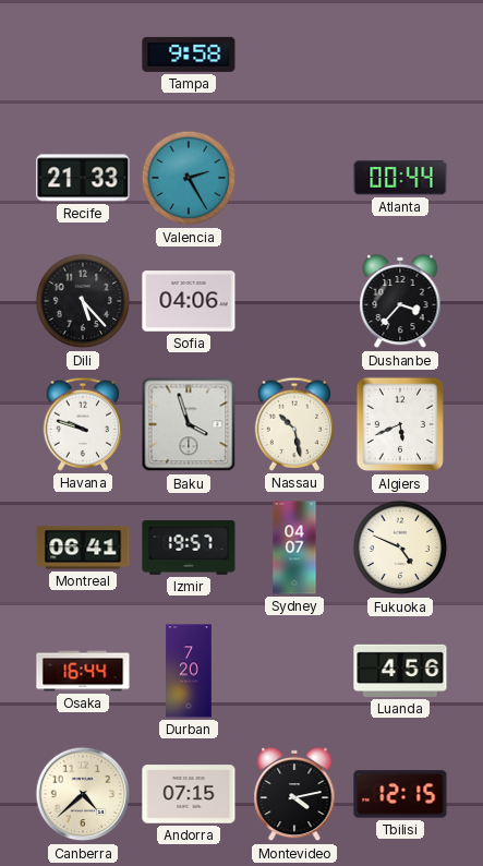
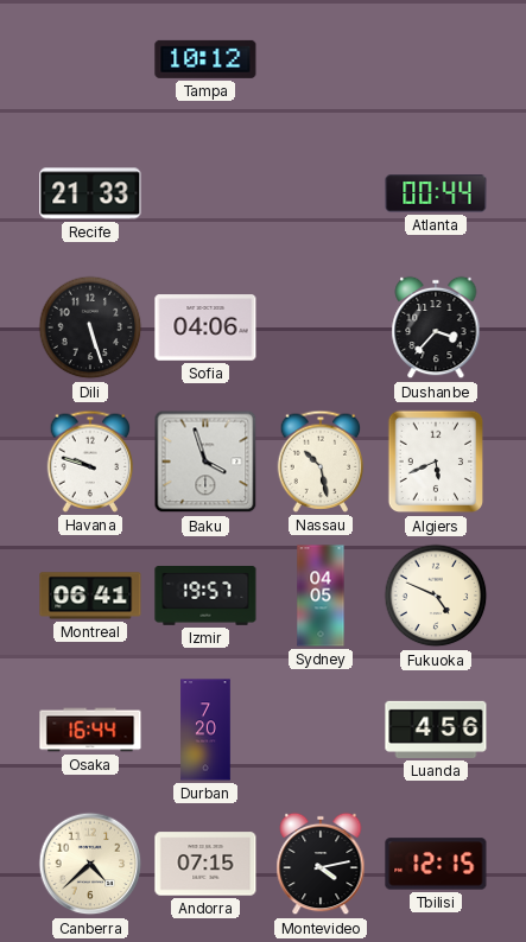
Tampa: 9:58 -> 10:12
Valencia: 2:25 -> none
Dili: 5:23 -> 5:27
Sydney: 04:07 -> 04:05
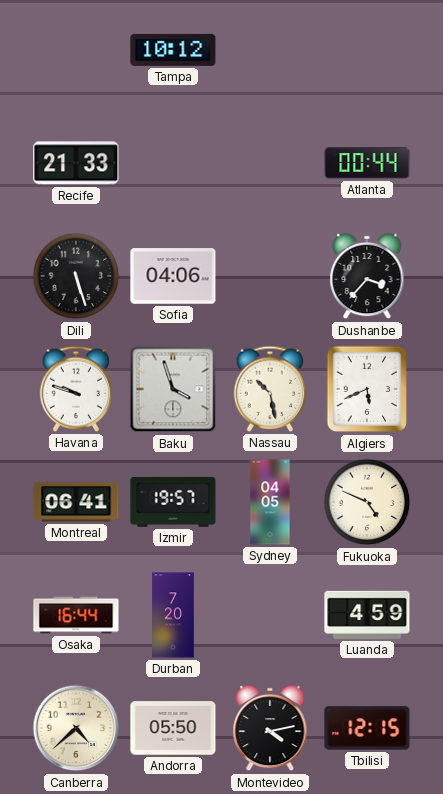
Luanda: 4:56 -> 4:59
Andorra: 07:15 -> 05:50
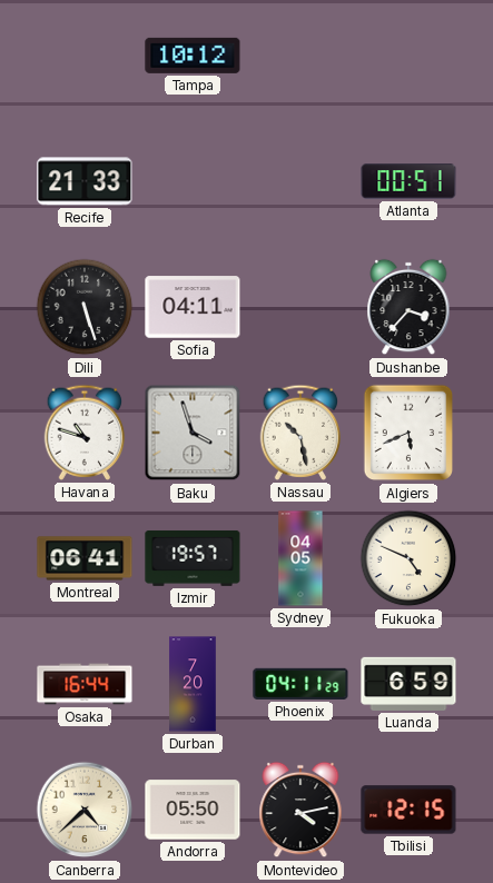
Atlanta: 00:44 -> 00:51
Sofia: 04:06 -> 04:11
Havana: 9:48 -> 10:48
Phoenix: none -> 04:11
Luanda: 4:59 -> 6:59
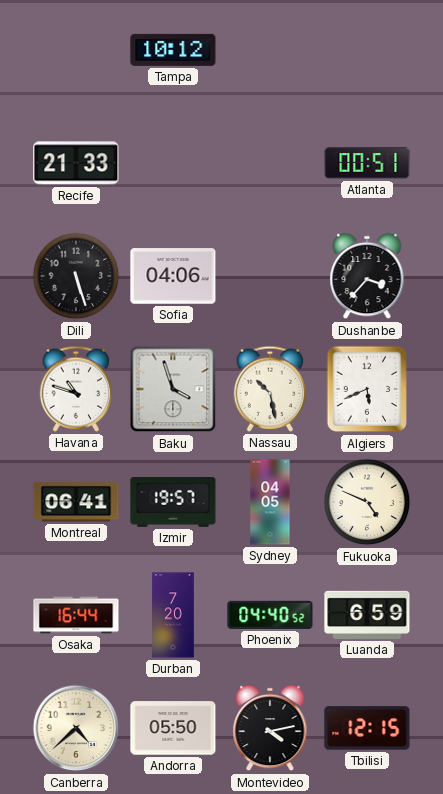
Sofia: 04:11 -> 04:06
Phoenix: 04:11 -> 04:40
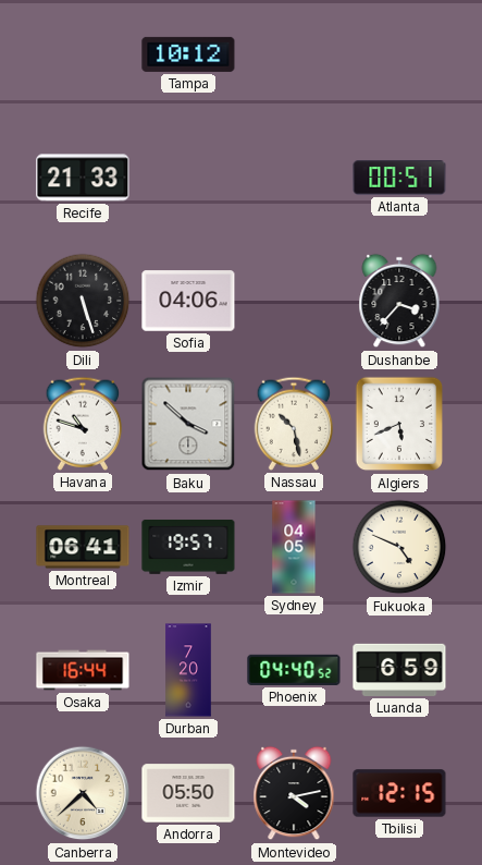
Baku: 3:57 -> 3:52
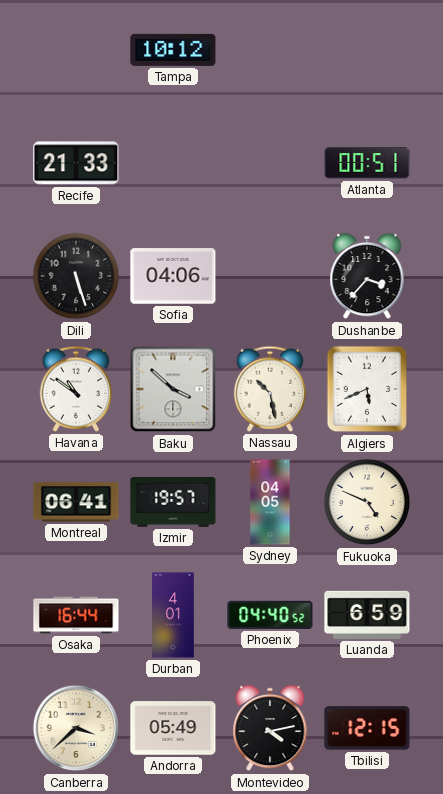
Havana: 10:48 -> 10:51
Durban: 7:20 -> 4:01
Canberra: 4:38 -> 3:38
Andorra: 05:50 -> 05:49
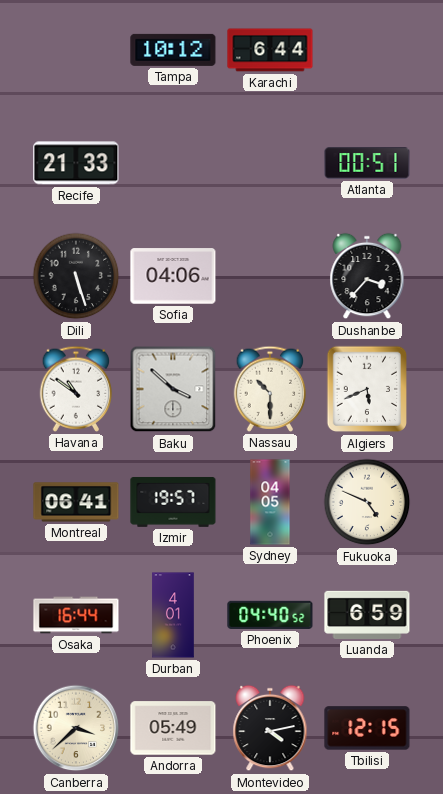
Karachi: none -> 6:44
Nassau: 10:28 -> 10:30
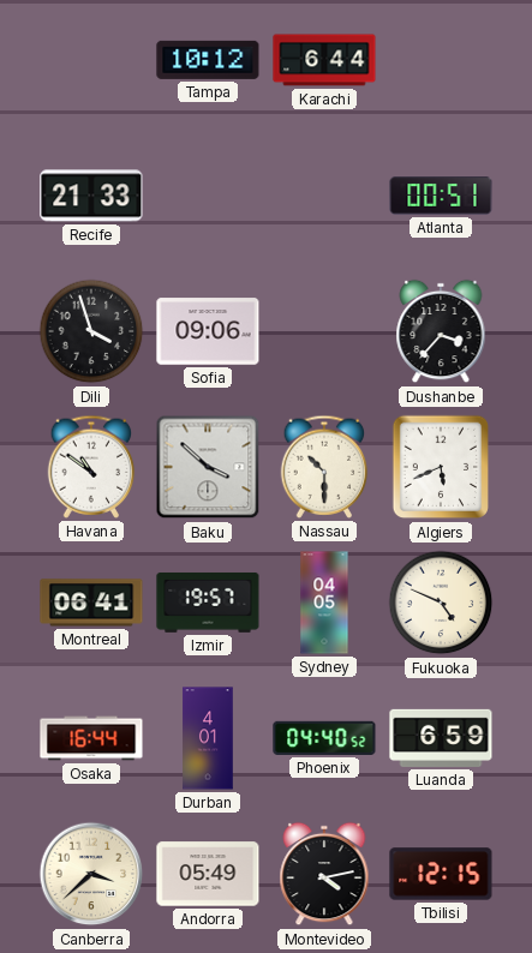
Dili: 5:27 -> 3:57
Sofia: 04:06 -> 09:06
